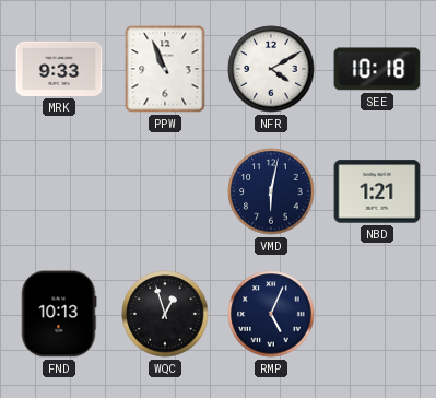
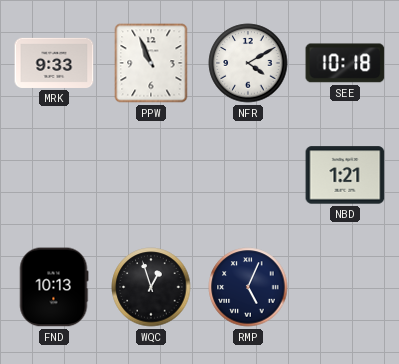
VMD: 6:02 -> none
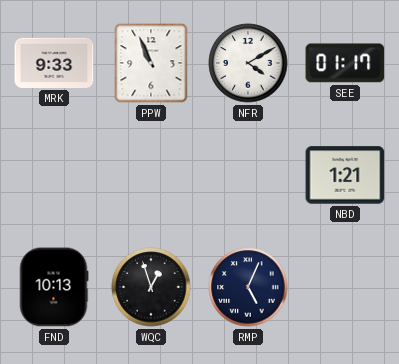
SEE: 10:18 -> 01:17
